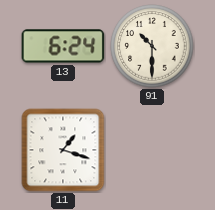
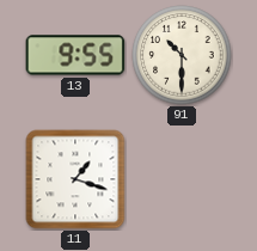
13: 6:24 -> 9:55
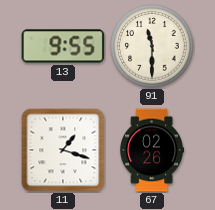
91: 10:30 -> 11:30
67: none -> 02:26
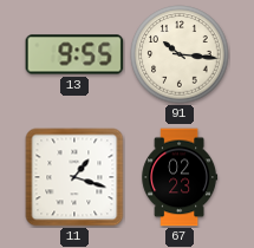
91: 11:30 -> 10:16
67: 02:26 -> 02:23
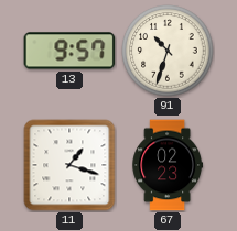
13: 9:55 -> 9:57
91: 10:16 -> 10:33
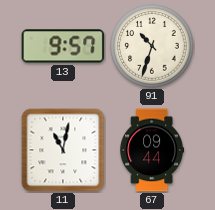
11: 1:18 -> 11:02
67: 02:23 -> 09:44
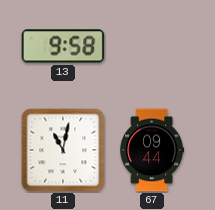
13: 9:57 -> 9:58
91: 10:33 -> none
